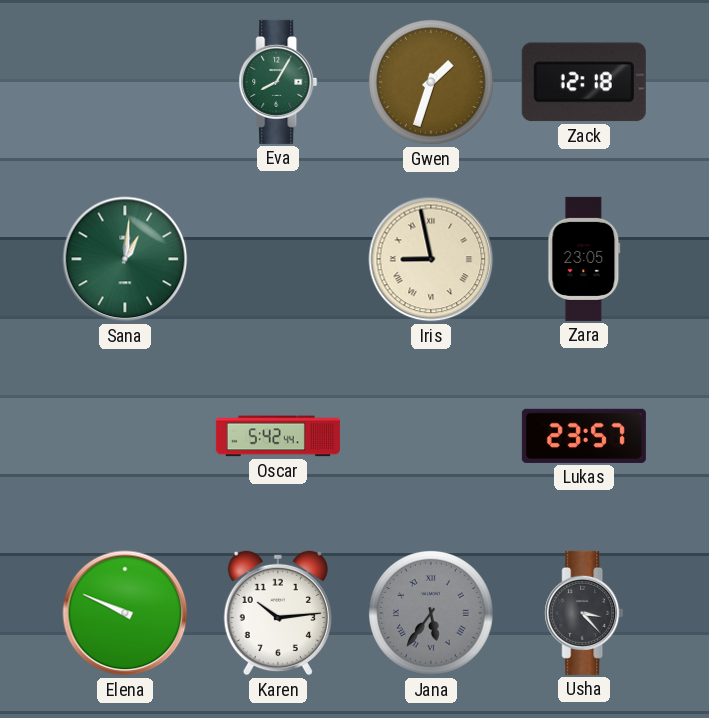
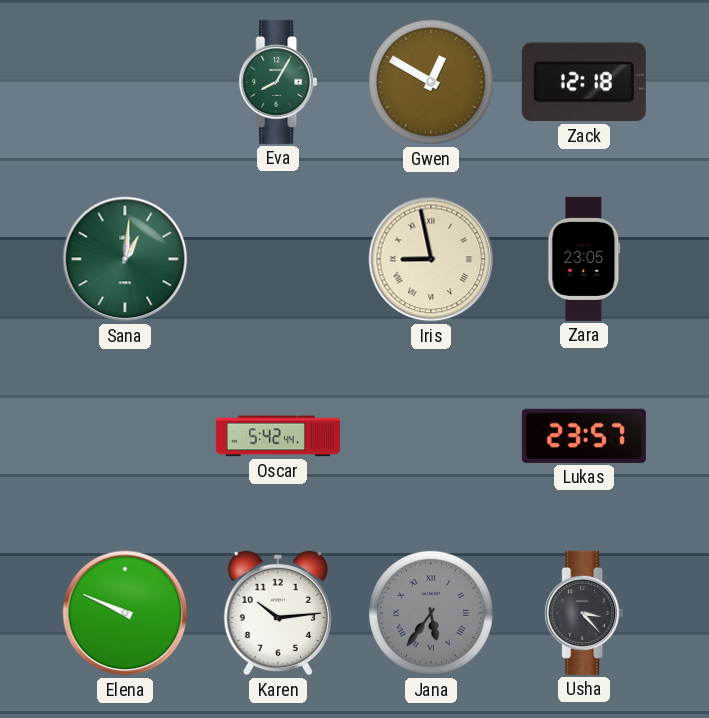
Gwen: 1:33 -> 12:50
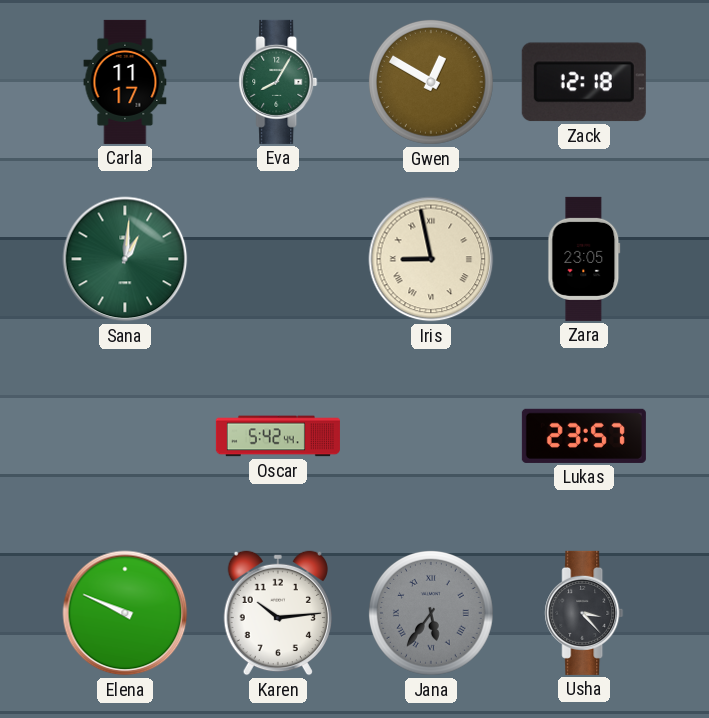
Carla: none -> 11:17
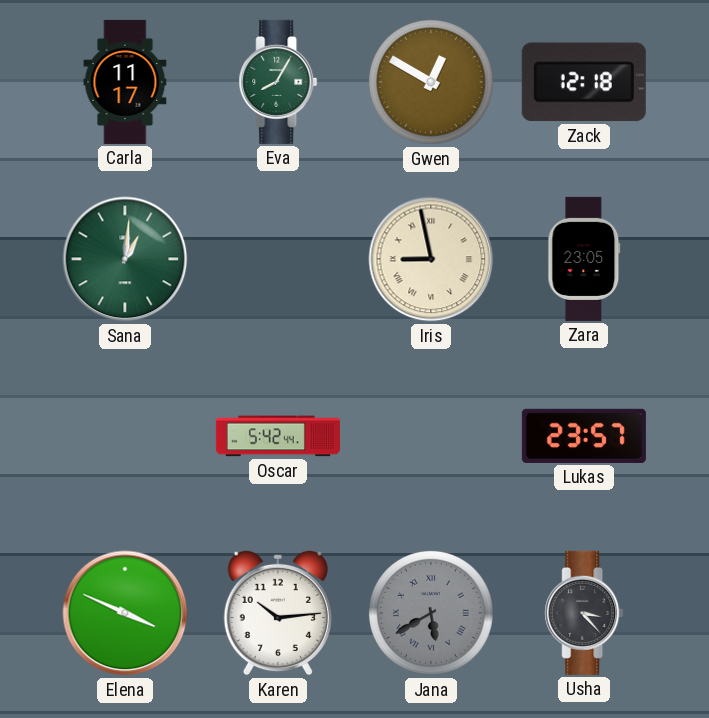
Elena: 9:49 -> 3:49
Jana: 5:36 -> 5:40
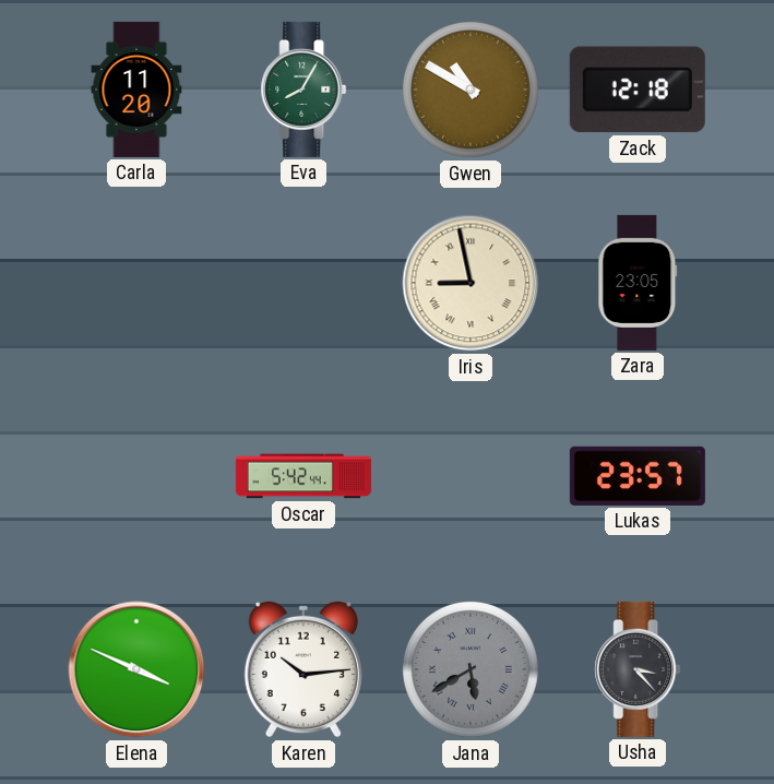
Carla: 11:17 -> 11:20
Gwen: 12:50 -> 10:50
Sana: 1:01 -> none
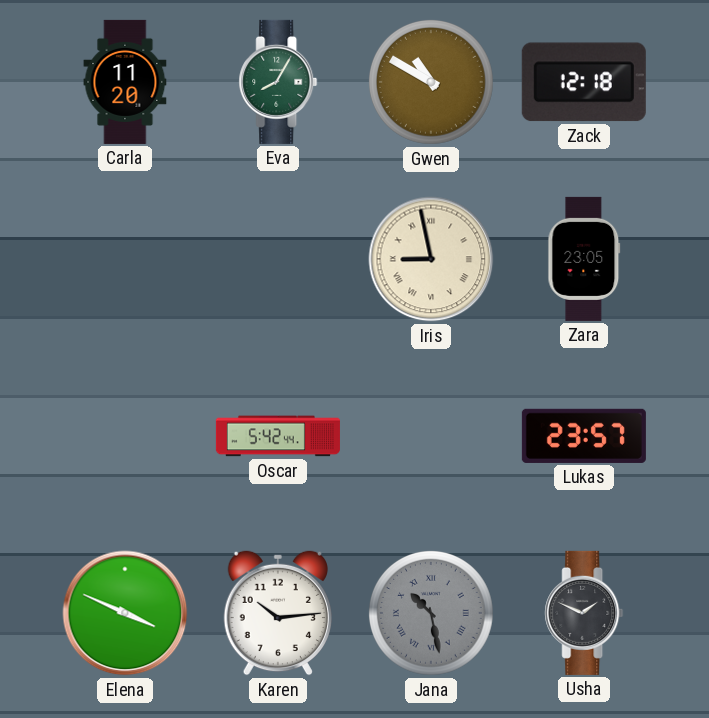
Jana: 5:40 -> 10:28
Usha: 3:23 -> 1:49
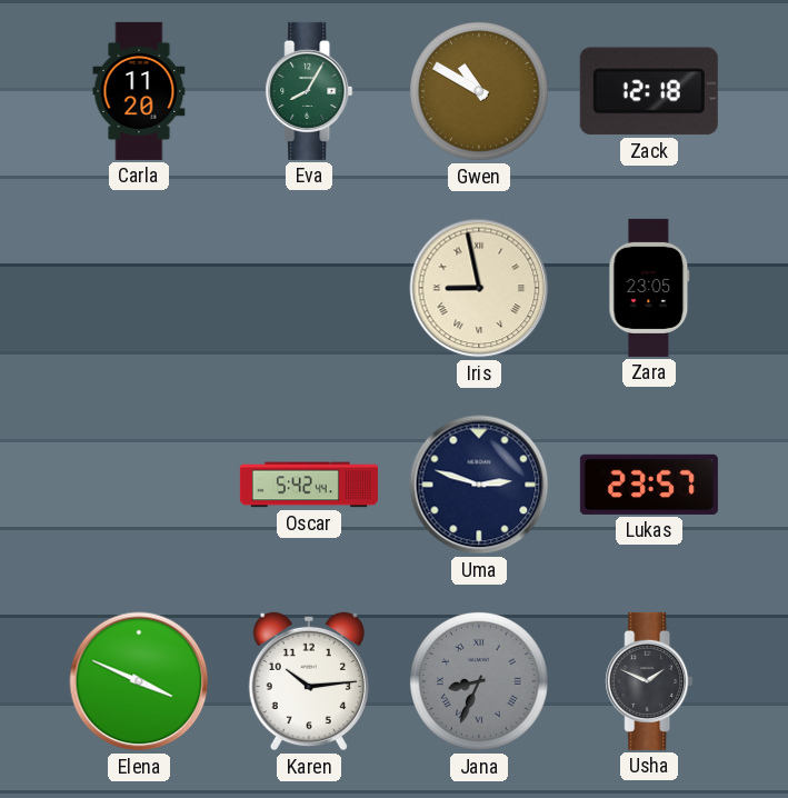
Uma: none -> 2:48
Jana: 10:28 -> 8:34
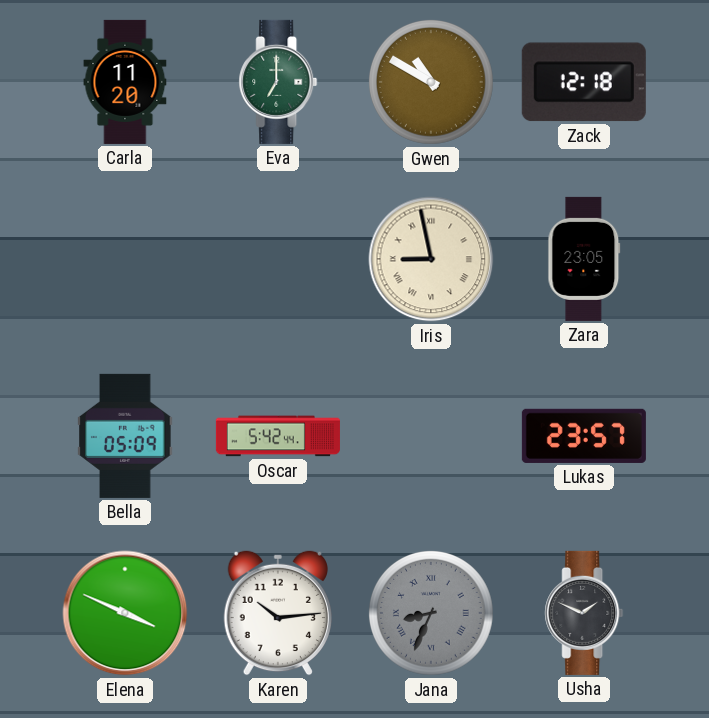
Eva: 8:05 -> 7:00
Bella: none -> 05:09
Uma: 2:48 -> none
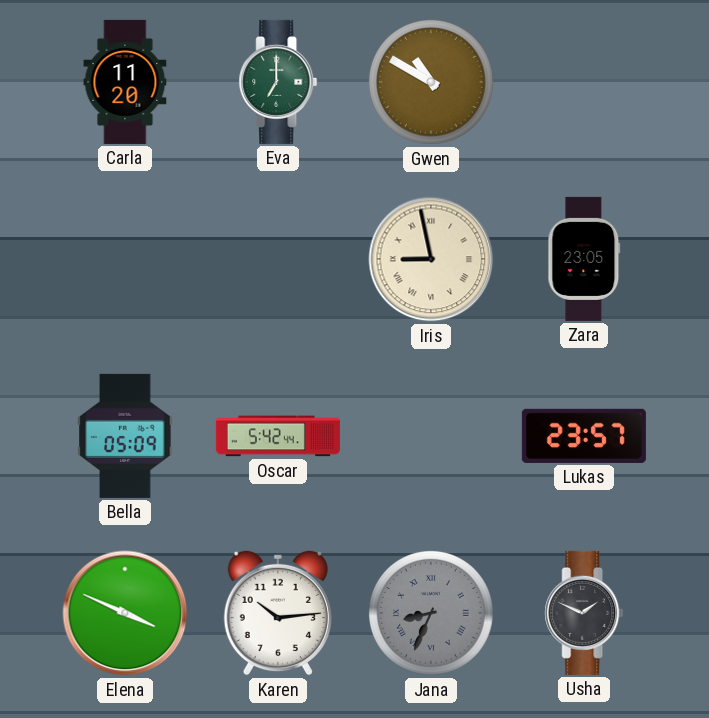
Zack: 12:18 -> none
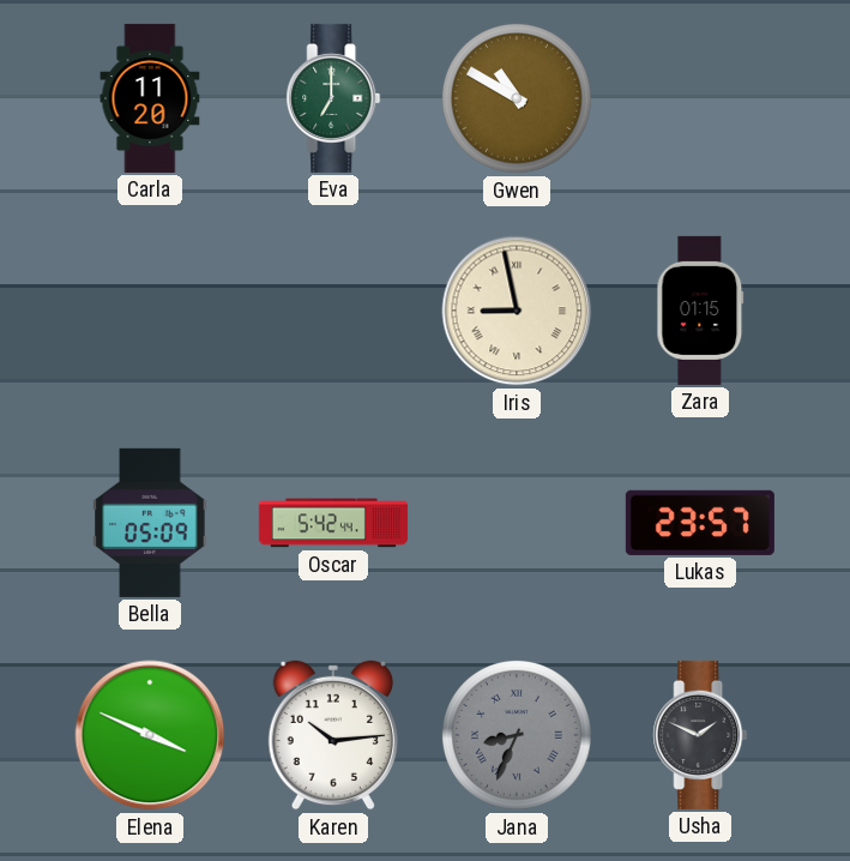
Zara: 23:05 -> 01:15
